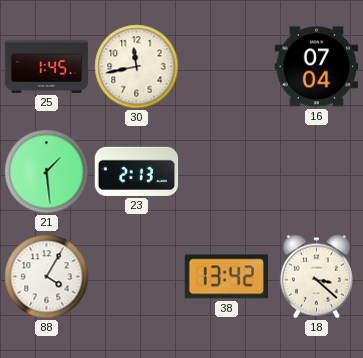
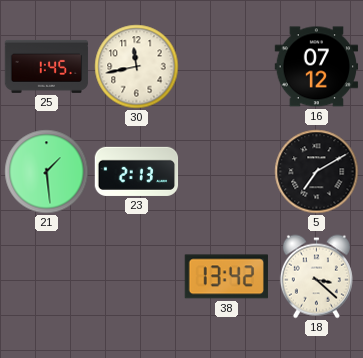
16: 07:04 -> 07:12
5: none -> 7:10
88: 4:05 -> none
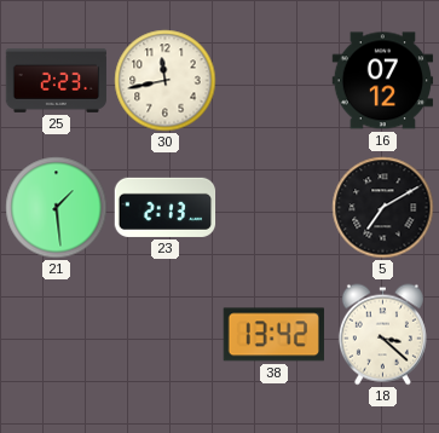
25: 1:45 -> 2:23
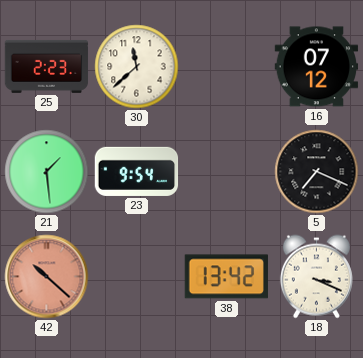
30: 11:43 -> 11:38
23: 2:13 -> 9:54
5: 7:10 -> 7:19
42: none -> 10:22
18: 3:22 -> 3:19
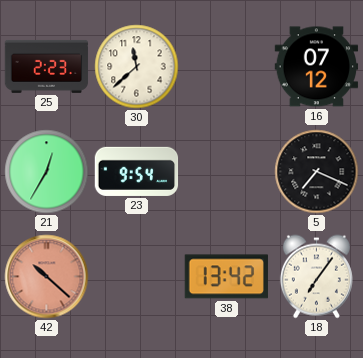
21: 1:29 -> 12:35
18: 3:19 -> 7:06
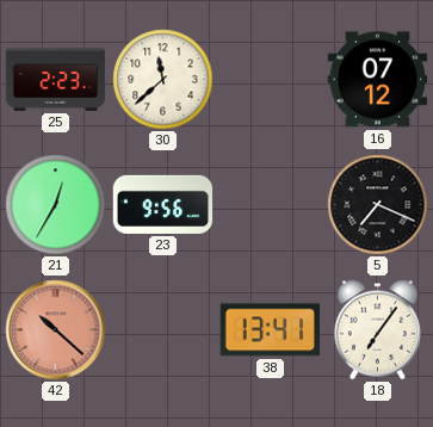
23: 9:54 -> 9:56
38: 13:42 -> 13:41
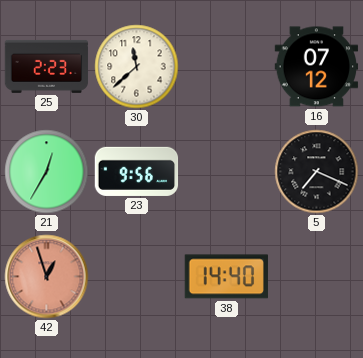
42: 10:22 -> 12:57
38: 13:41 -> 14:40
18: 7:06 -> none
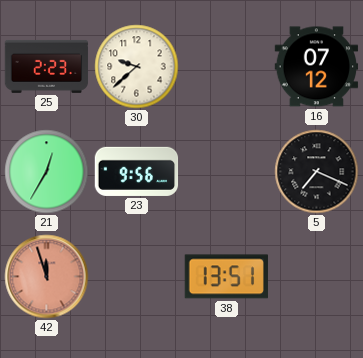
30: 11:38 -> 9:38
42: 12:57 -> 11:57
38: 14:40 -> 13:51
